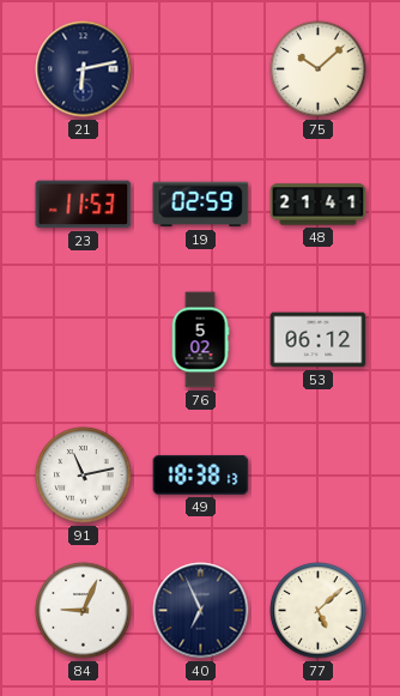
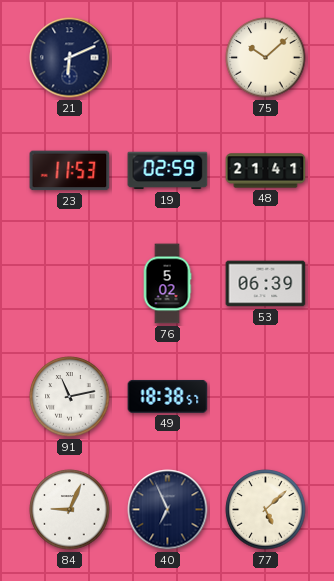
21: 6:13 -> 6:11
53: 06:12 -> 06:39
49: 18:38:13 -> 18:38:57
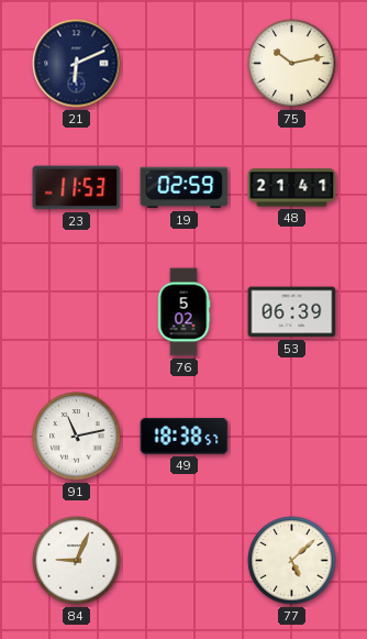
75: 10:08 -> 10:13
40: 6:56 -> none
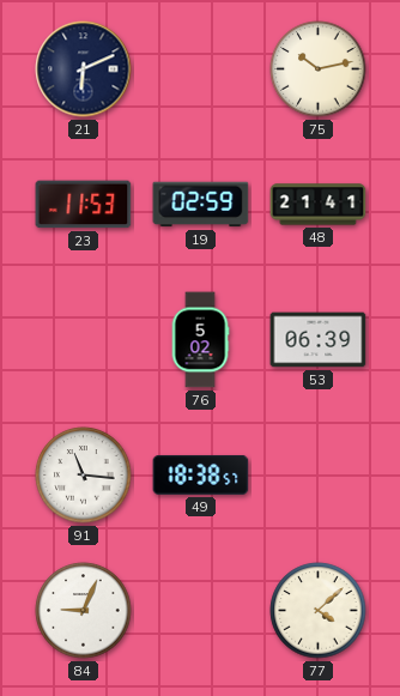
91: 11:13 -> 11:16
77: 5:08 -> 4:08
